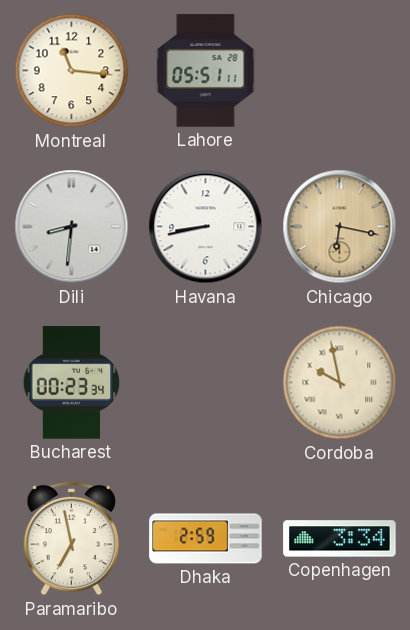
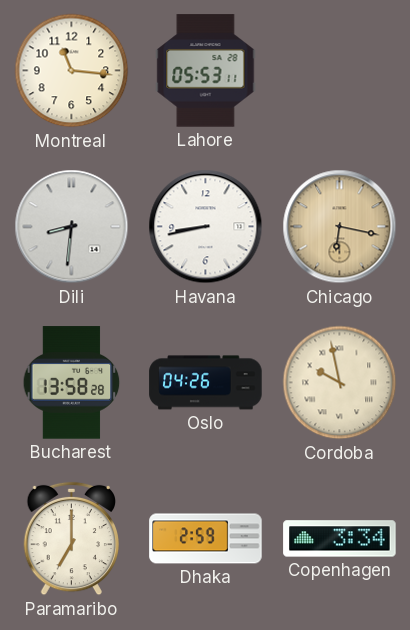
Lahore: 05:51 -> 05:53
Bucharest: 00:23 -> 13:58
Oslo: none -> 04:26
Paramaribo: 6:58 -> 7:00
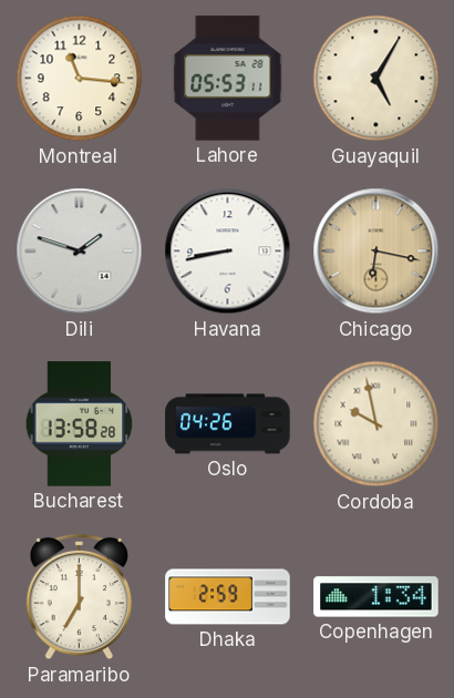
Guayaquil: none -> 5:05
Dili: 8:31 -> 1:48
Copenhagen: 3:34 -> 1:34
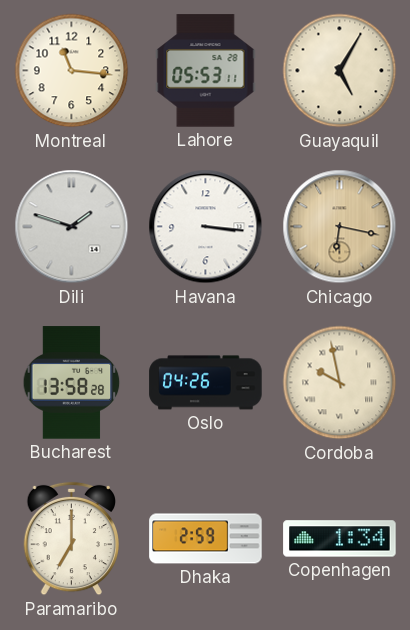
Havana: 8:43 -> 3:16
